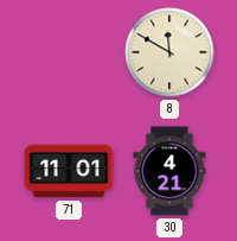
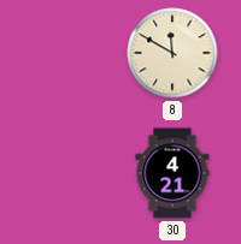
71: 11:01 -> none
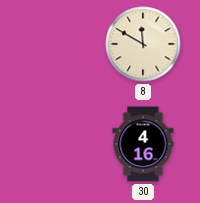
30: 4:21 -> 4:16
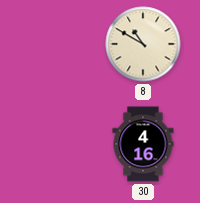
8: 11:50 -> 10:50
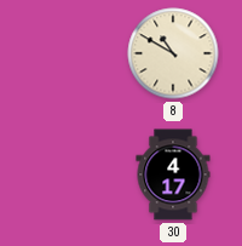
30: 4:16 -> 4:17
